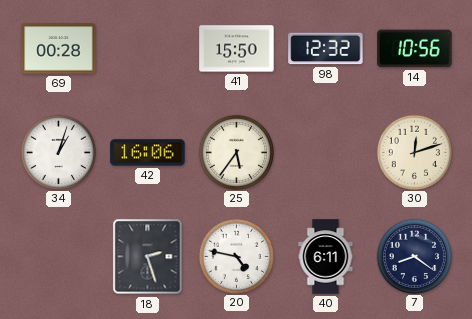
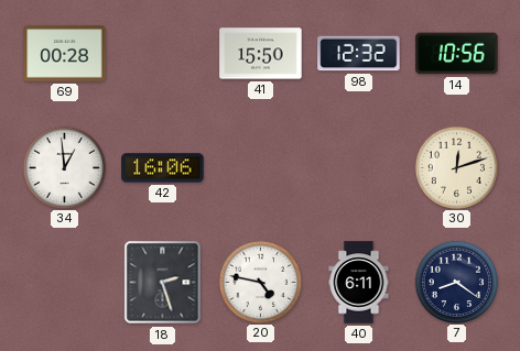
34: 1:03 -> 12:59
25: 5:36 -> none
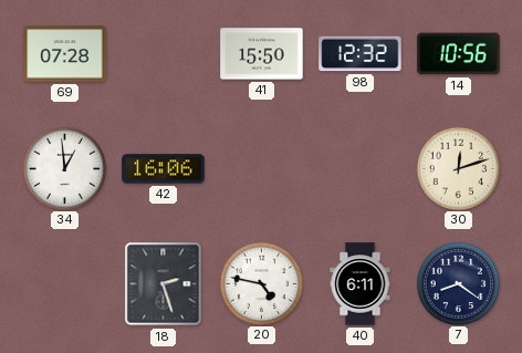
69: 00:28 -> 07:28
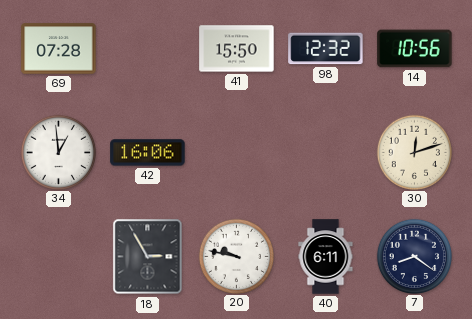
18: 2:27 -> 2:55
20: 4:47 -> 9:47
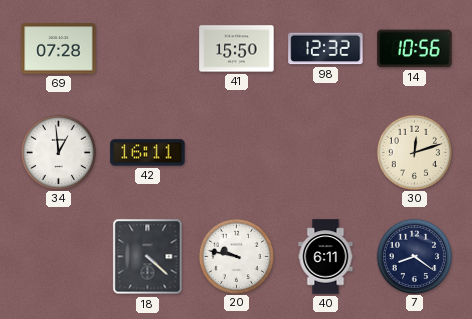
42: 16:06 -> 16:11
18: 2:55 -> 4:22
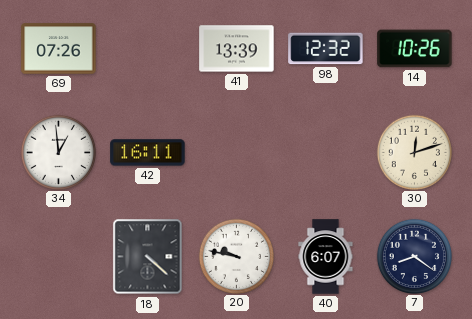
69: 07:28 -> 07:26
41: 15:50 -> 13:39
14: 10:56 -> 10:26
40: 6:11 -> 6:07
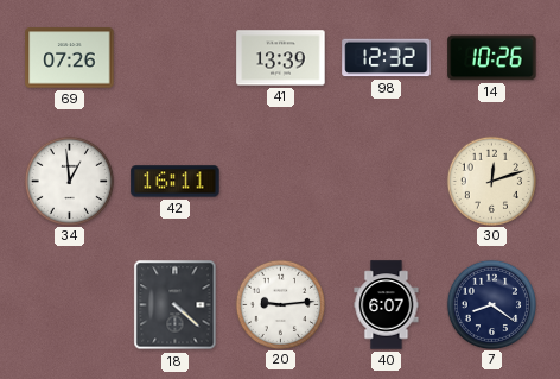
20: 9:47 -> 9:14
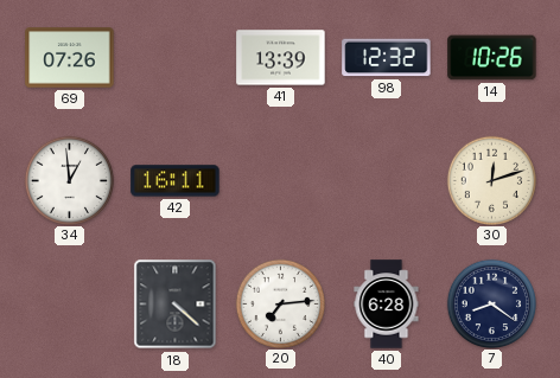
20: 9:14 -> 7:14
40: 6:07 -> 6:28
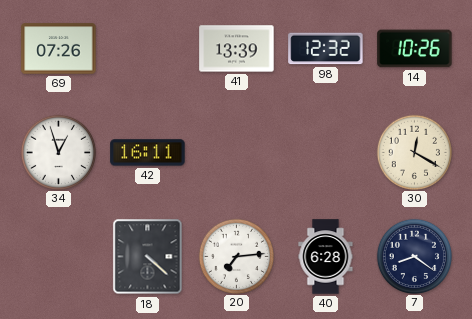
34: 12:59 -> 12:57
30: 12:12 -> 12:20
